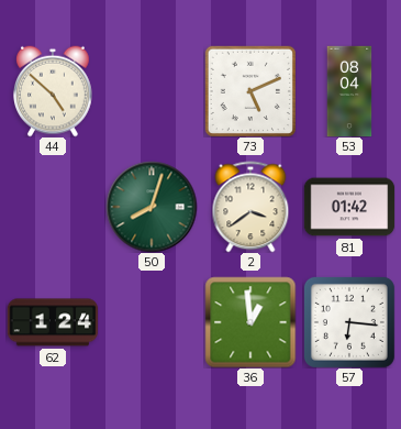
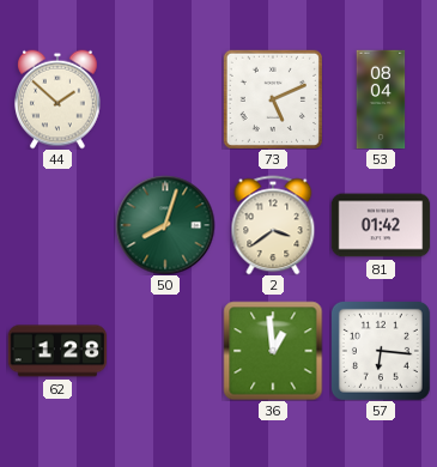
44: 4:52 -> 1:52
62: 1:24 -> 1:28
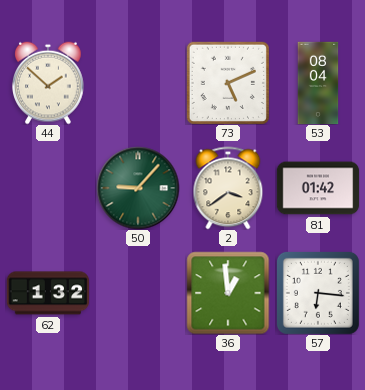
50: 8:03 -> 9:07
62: 1:28 -> 1:32
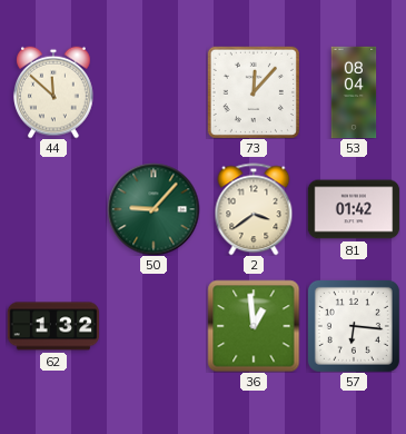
44: 1:52 -> 11:52
73: 5:11 -> 12:07
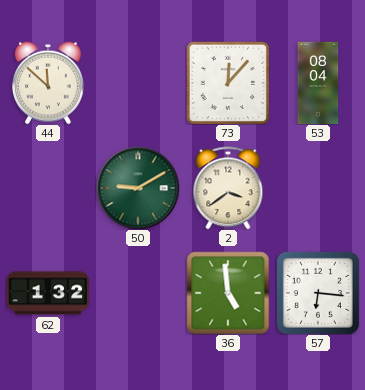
50: 9:07 -> 9:10
81: 01:42 -> none
36: 12:59 -> 4:59
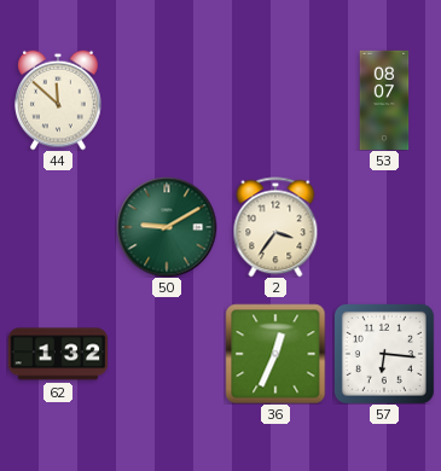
73: 12:07 -> none
53: 08:04 -> 08:07
2: 3:39 -> 3:36
36: 4:59 -> 12:34
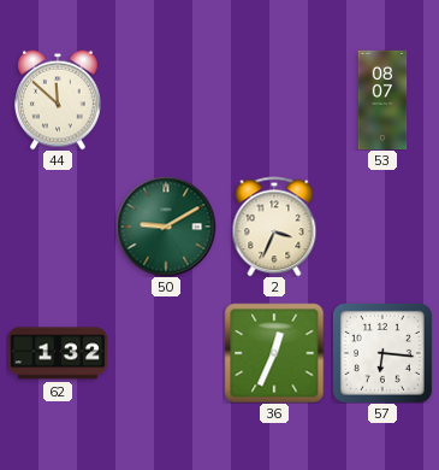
2: 3:36 -> 3:34
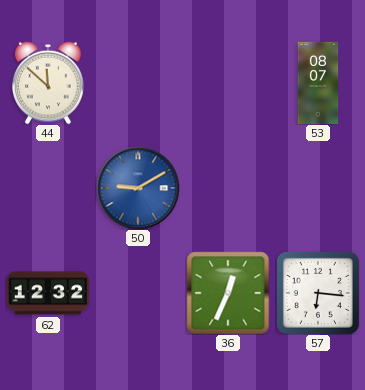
50 dial: green -> blue
2: 3:34 -> none
62: 1:32 -> 12:32
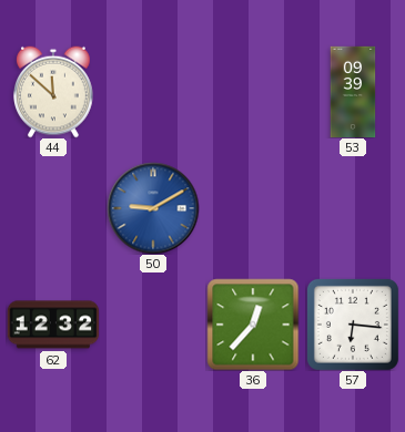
53: 08:07 -> 09:39
36: 12:34 -> 12:37
